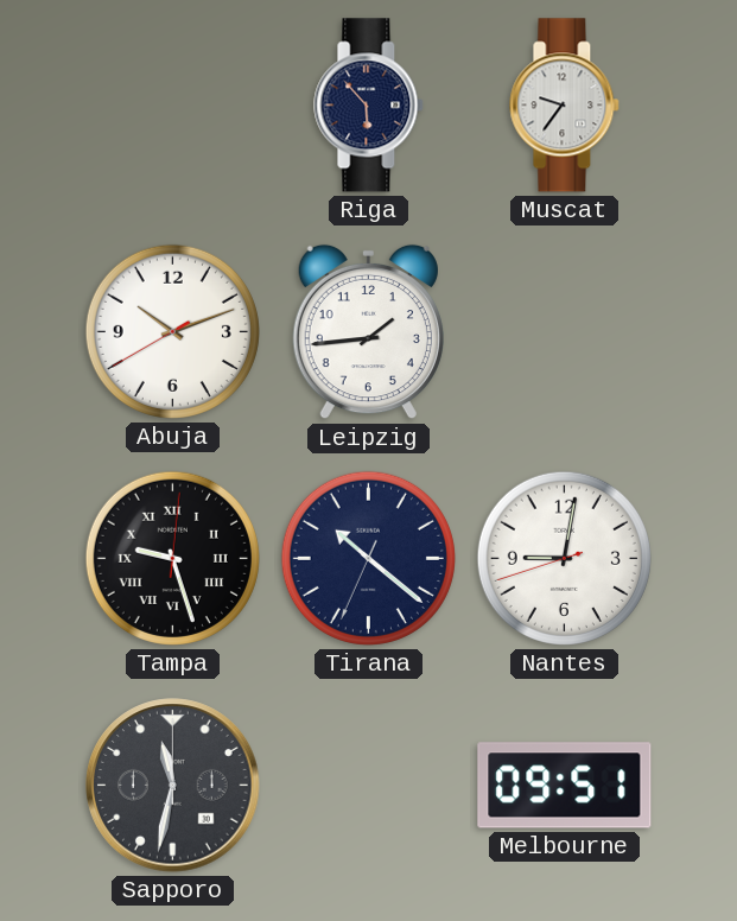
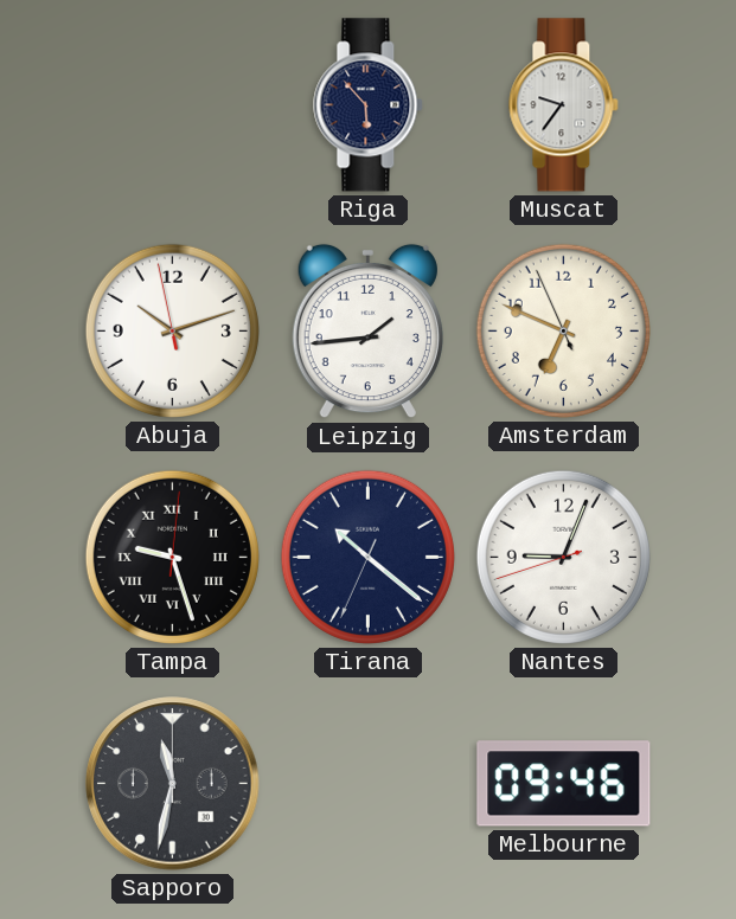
Abuja: 10:11:40 -> 10:11:58
Amsterdam: none -> 6:48
Nantes: 9:01 -> 9:03
Melbourne: 09:51 -> 09:46
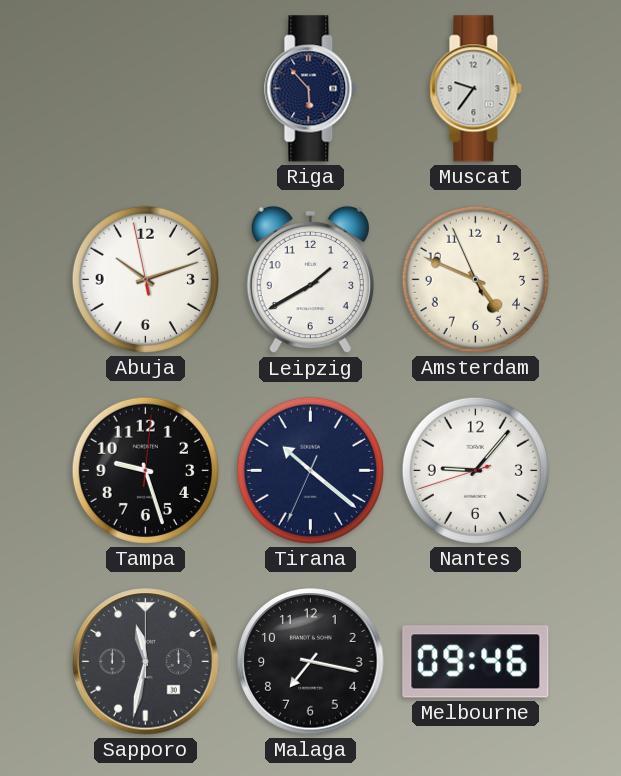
Leipzig: 1:44 -> 1:40
Amsterdam: 6:48 -> 4:48
Tampa numerals: Roman -> Arabic
Nantes: 9:03 -> 9:06
Malaga: none -> 7:17
